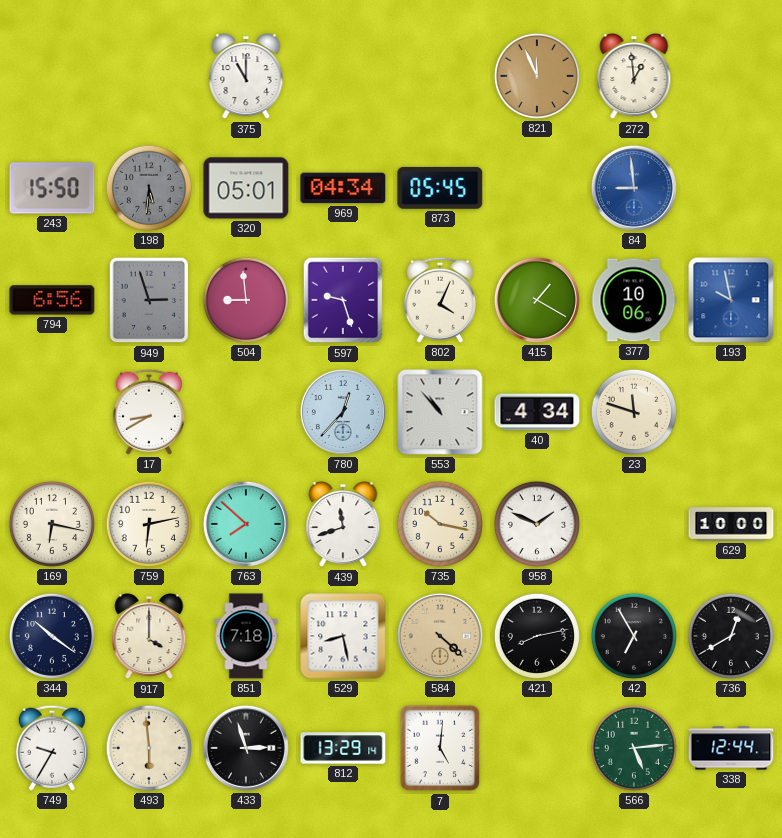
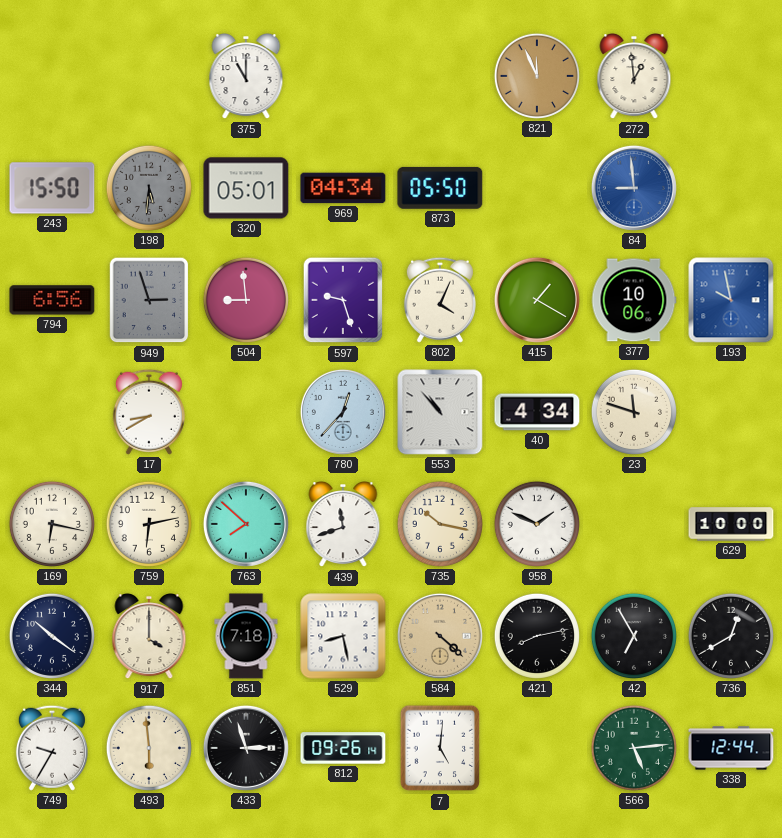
873: 05:45 -> 05:50
812: 13:29 -> 09:26
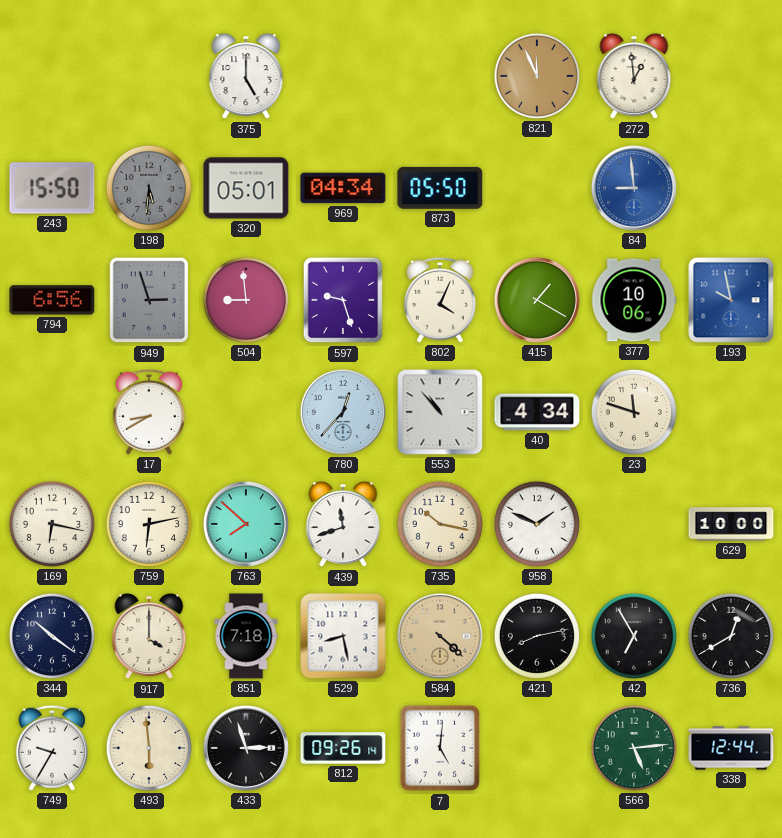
375: 11:00 -> 5:00
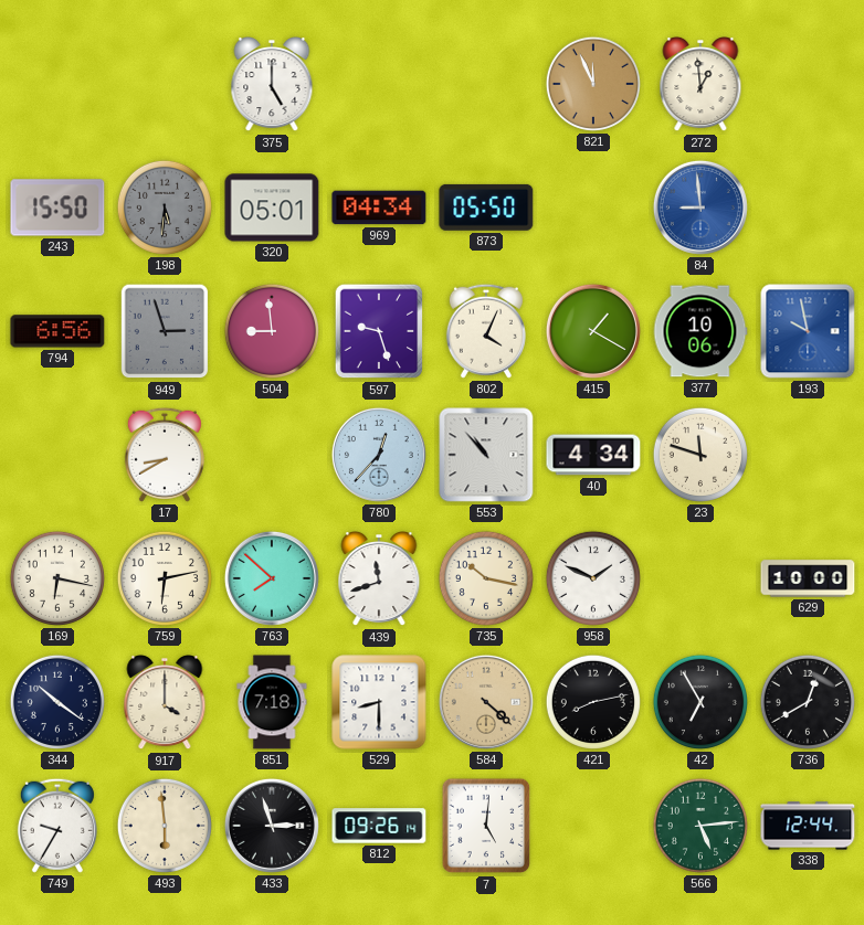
529: 8:28 -> 8:30
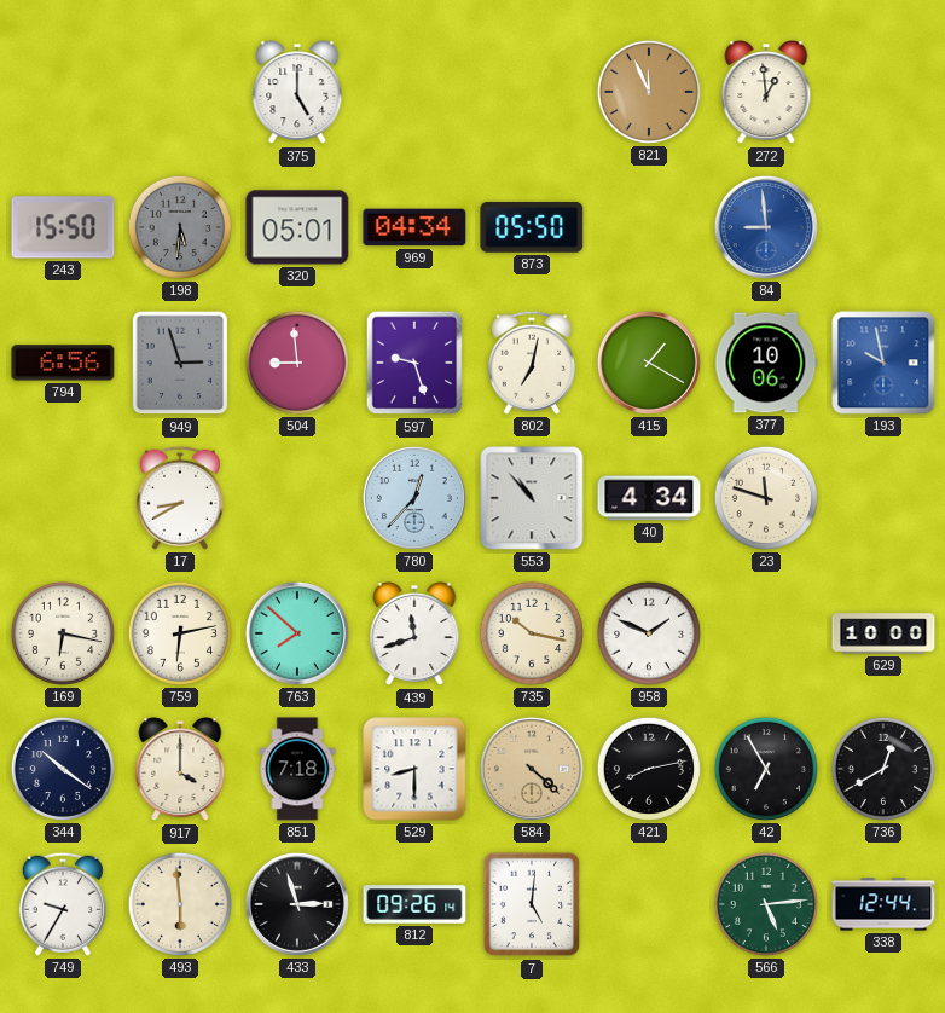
802: 4:04 -> 7:02
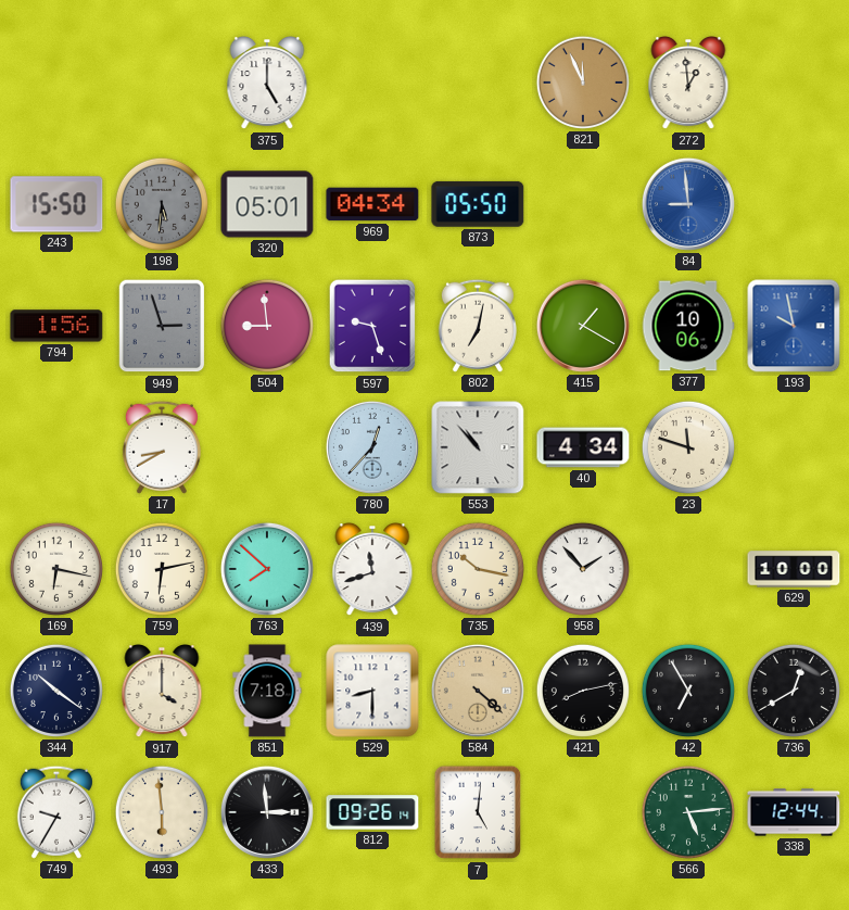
794: 6:56 -> 1:56
958: 1:49 -> 1:53
433: 2:57 -> 2:59
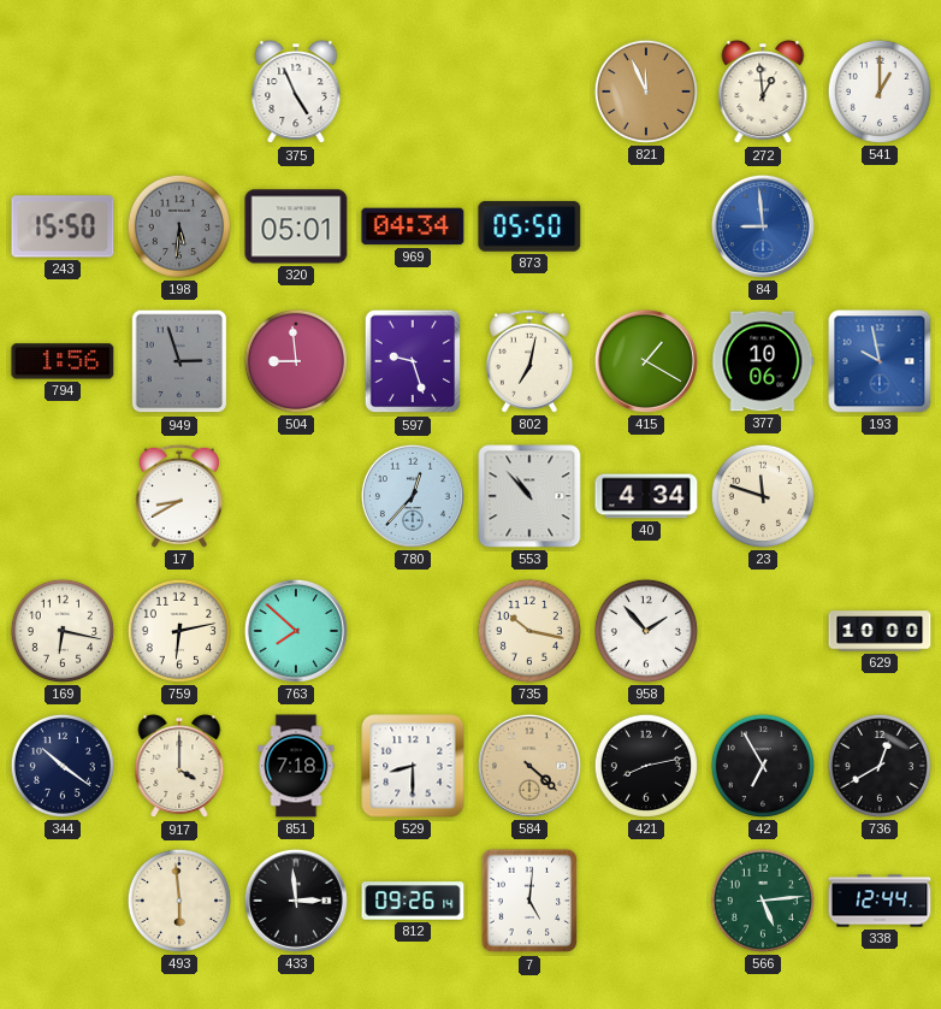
375: 5:00 -> 4:56
541: none -> 1:00
439: 11:42 -> none
749: 9:35 -> none
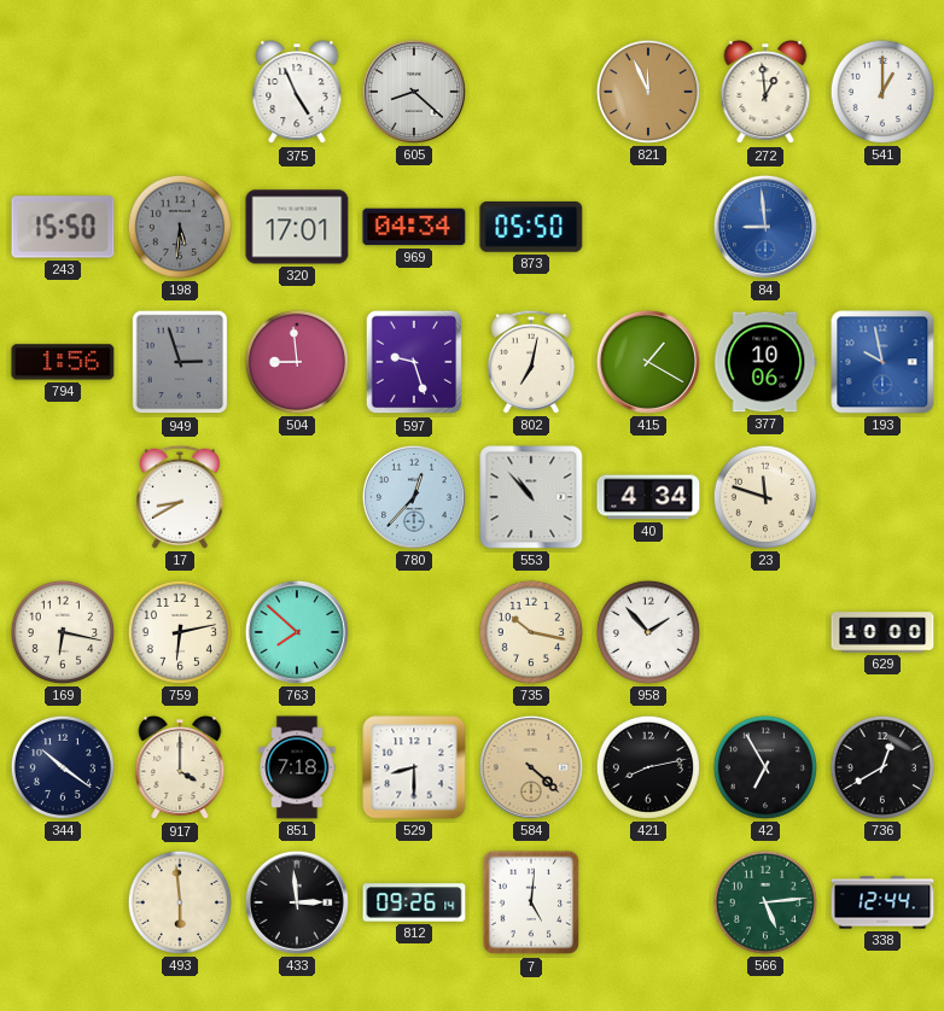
605: none -> 8:22
320: 05:01 -> 17:01
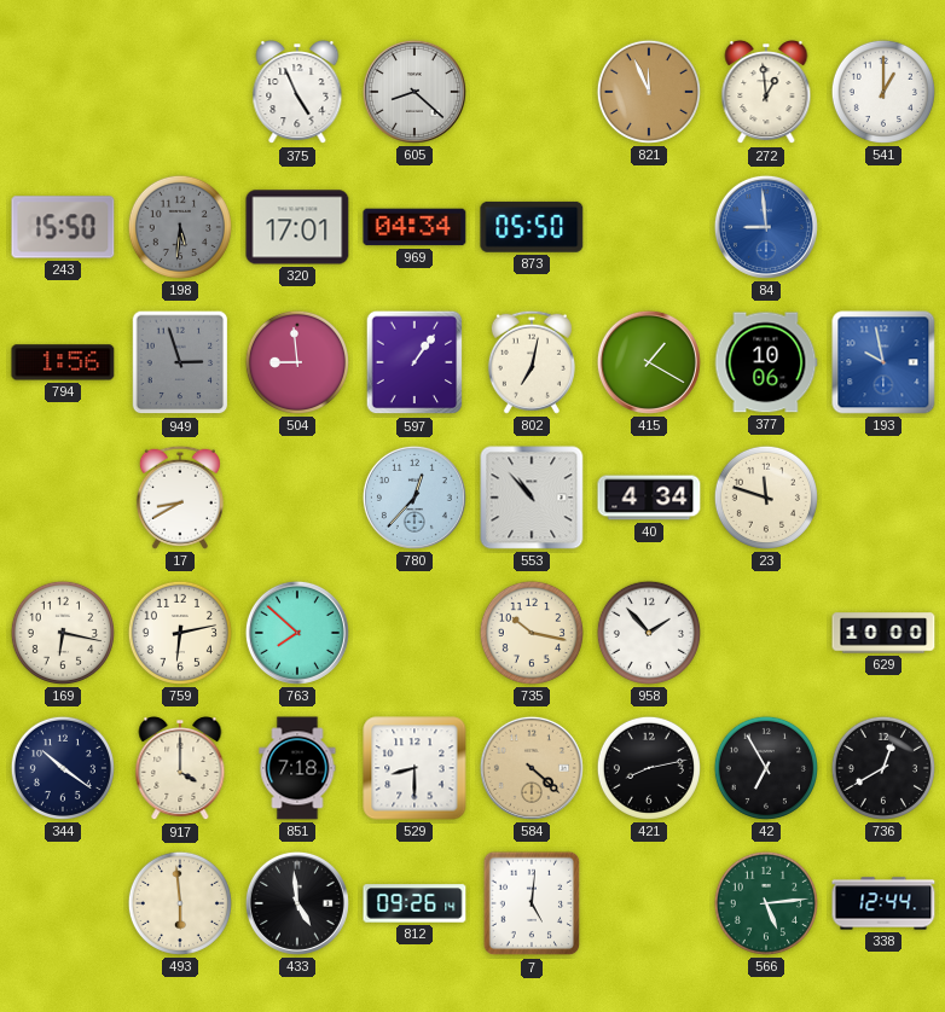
597: 9:27 -> 1:06
433: 2:59 -> 4:59
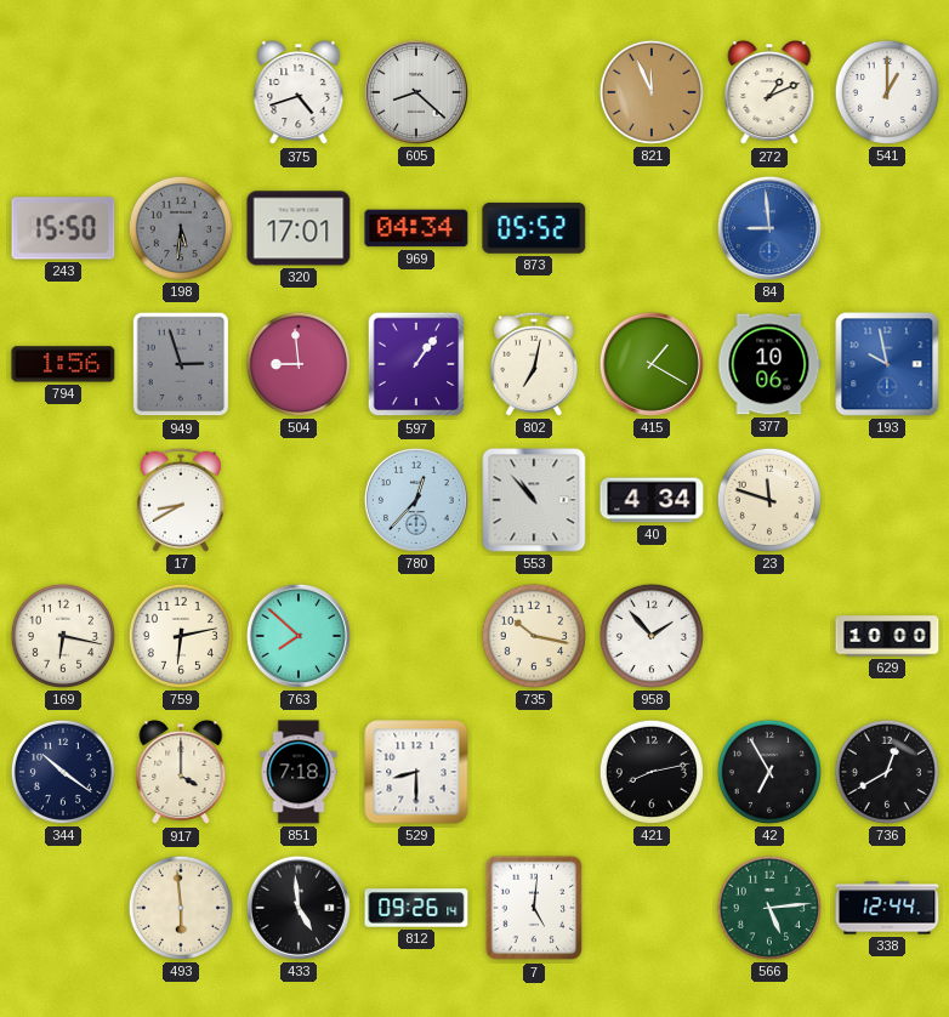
375: 4:56 -> 4:42
272: 12:59 -> 1:11
873: 05:50 -> 05:52
584: 4:22 -> none
